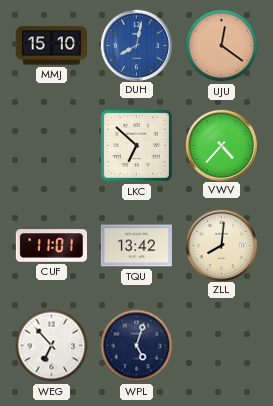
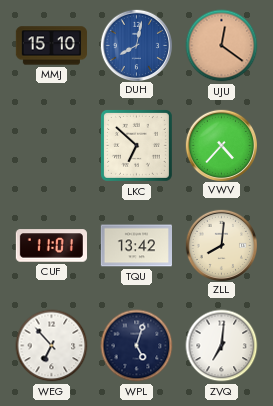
ZVQ: none -> 7:01
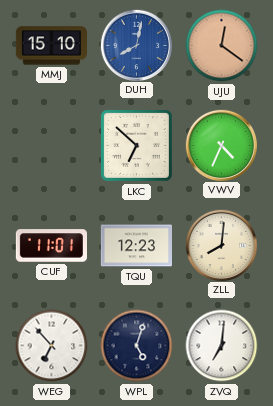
VWV: 4:37 -> 4:34
TQU: 13:42 -> 12:23
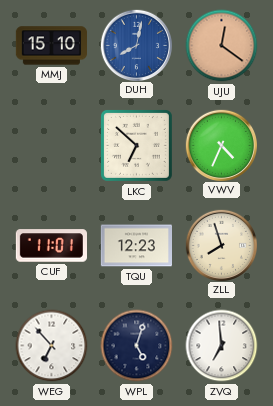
ZLL: 8:01 -> 7:57
ZVQ: 7:01 -> 6:59
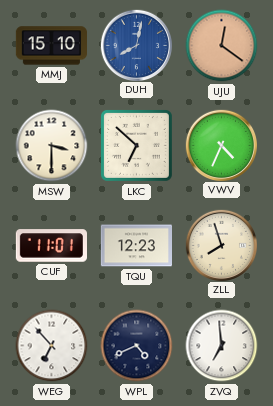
MSW: none -> 3:30
WPL: 5:03 -> 4:41
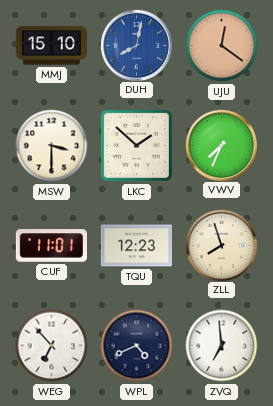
LKC: 6:52 -> 1:52
VWV: 4:34 -> 7:34
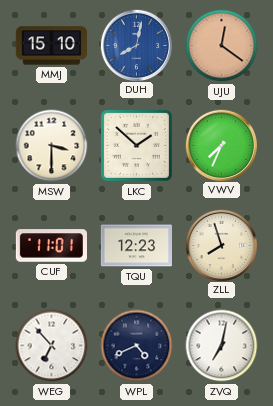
ZVQ: 6:59 -> 7:02
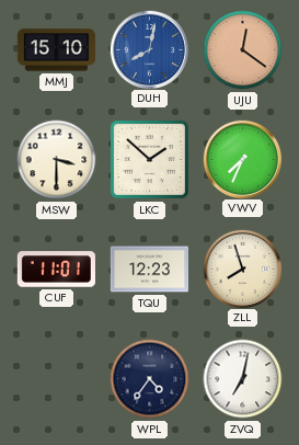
WEG: 6:53 -> none
WPL: 4:41 -> 4:36
